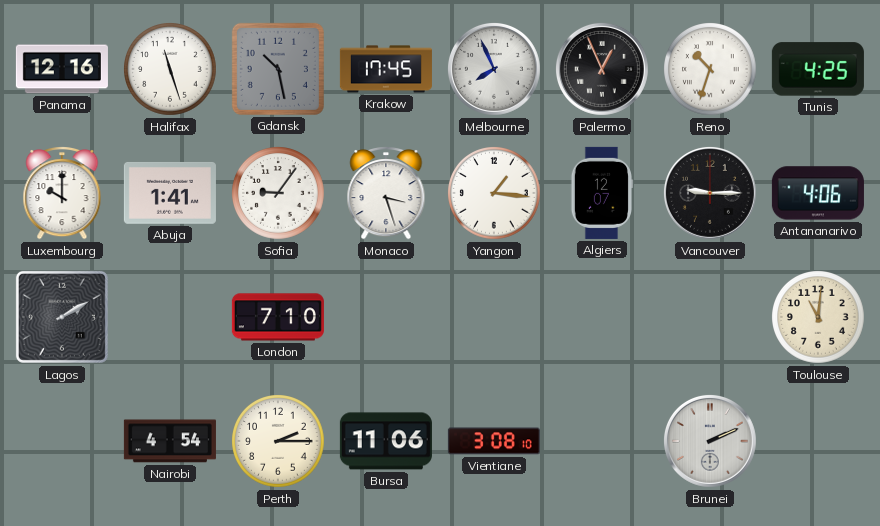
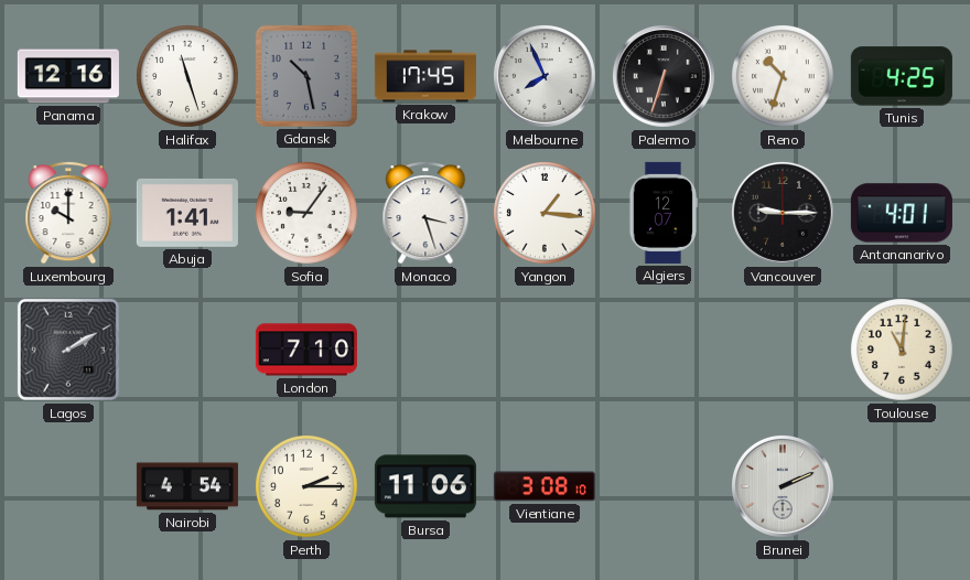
Palermo: 12:56 -> 6:33
Antananarivo: 4:06 -> 4:01
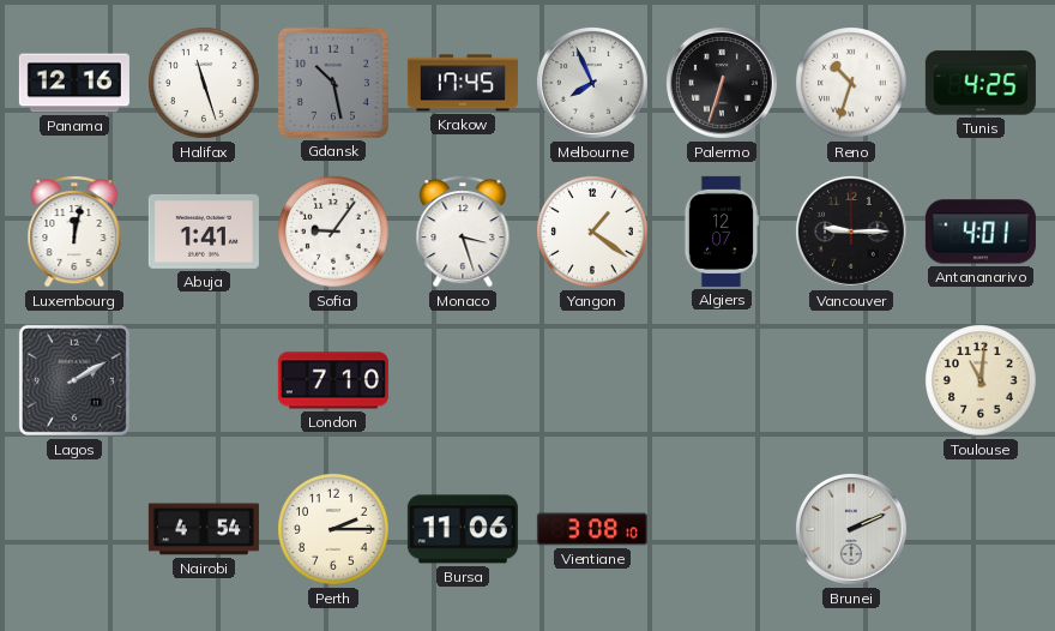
Luxembourg: 10:00 -> 12:02
Yangon: 1:16 -> 1:21
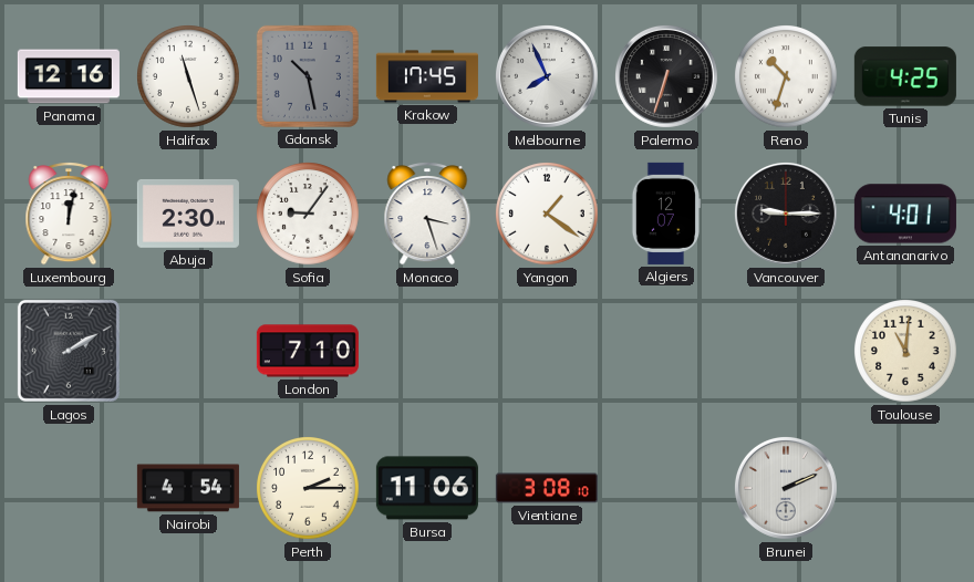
Abuja: 1:41 -> 2:30
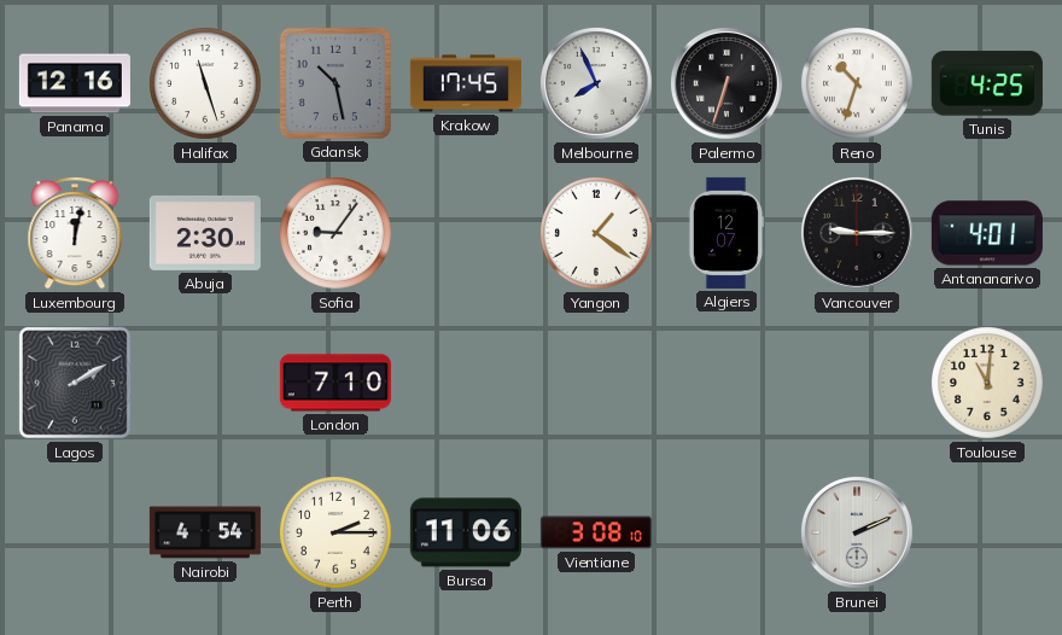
Monaco: 3:27 -> none
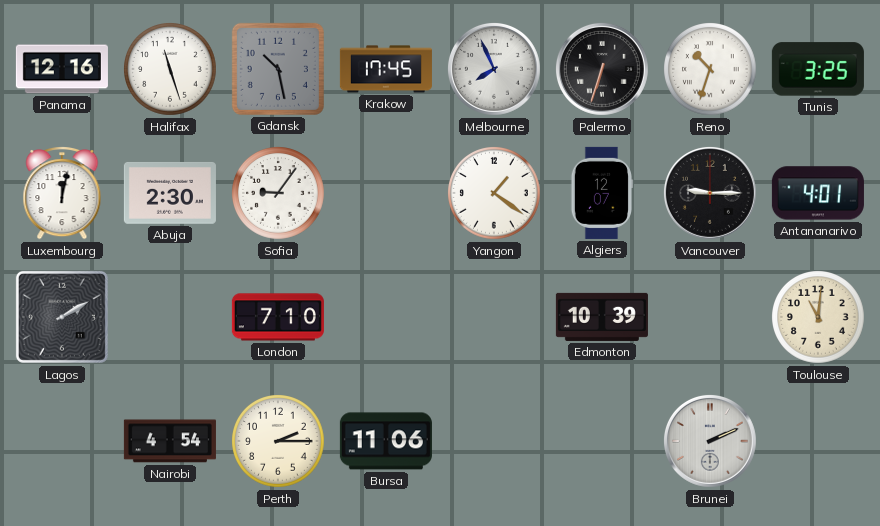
Tunis: 4:25 -> 3:25
Edmonton: none -> 10:39
Vientiane: 3:08 -> none
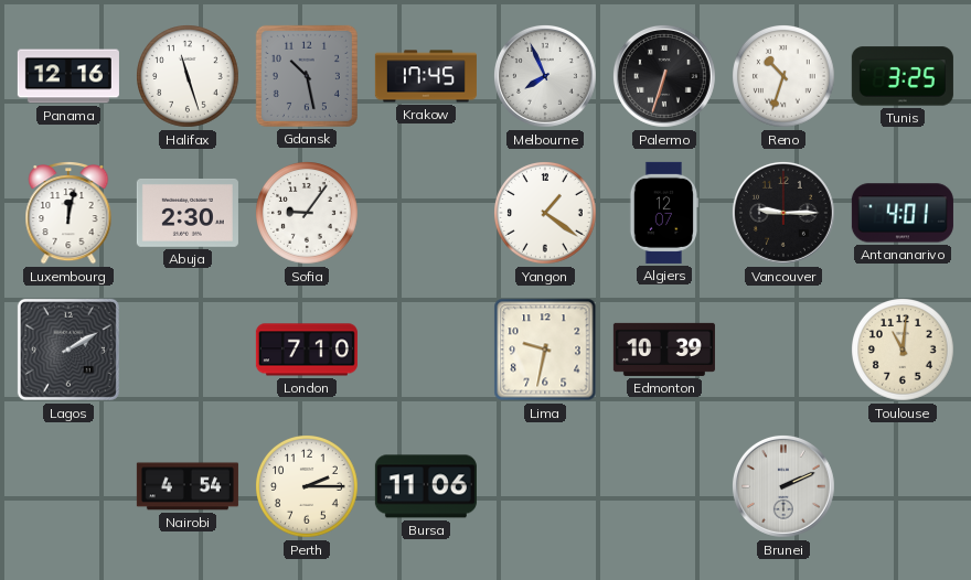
Lima: none -> 9:32
